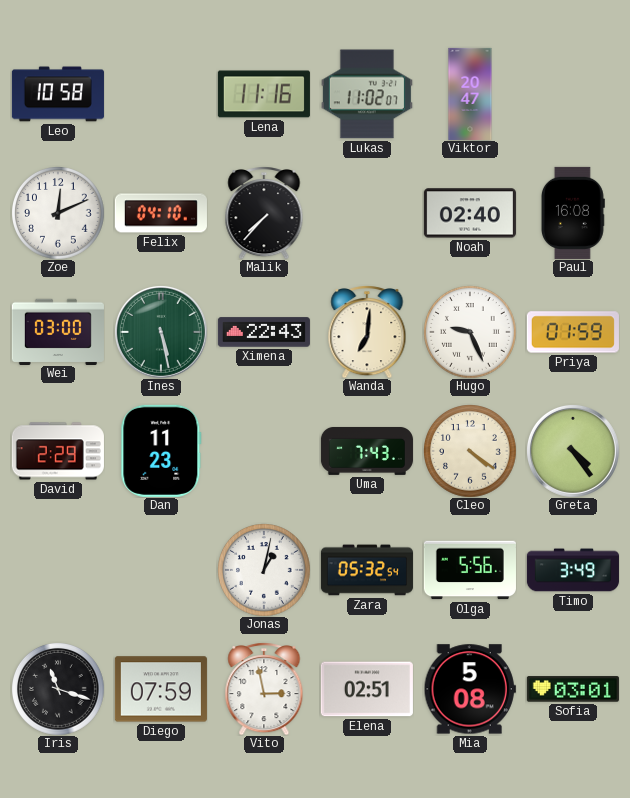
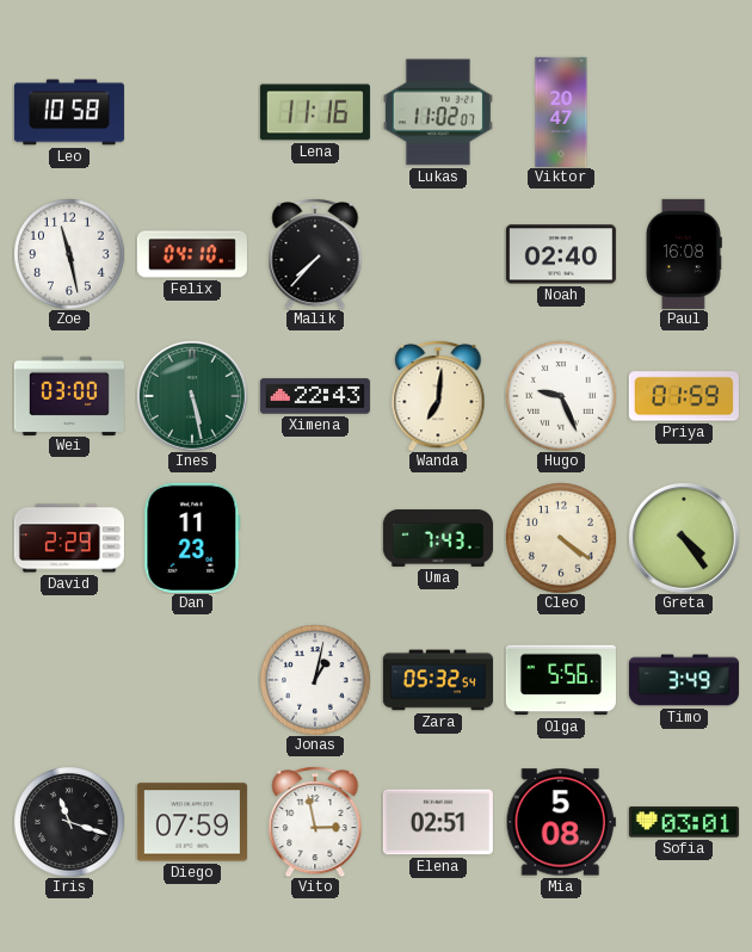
Zoe: 12:11 -> 11:28
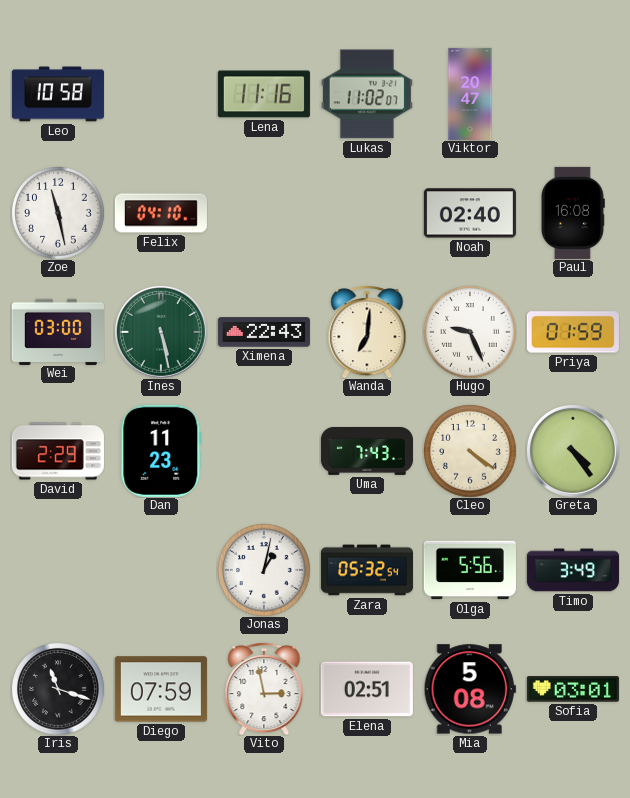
Malik: 7:37 -> none
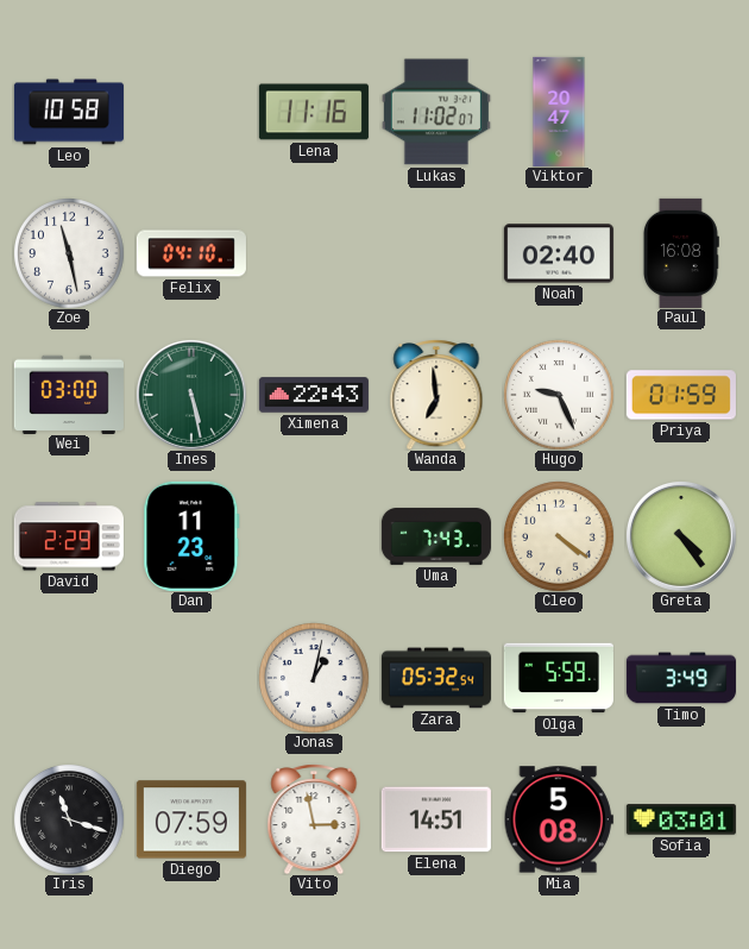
Wanda: 7:01 -> 6:59
Olga: 5:56 -> 5:59
Elena: 02:51 -> 14:51
